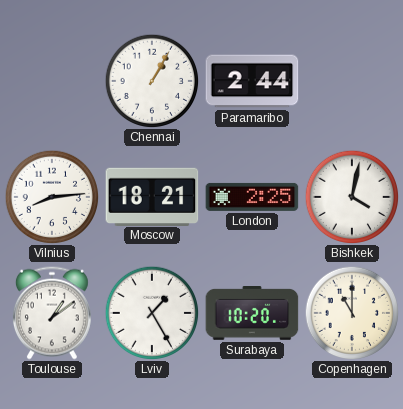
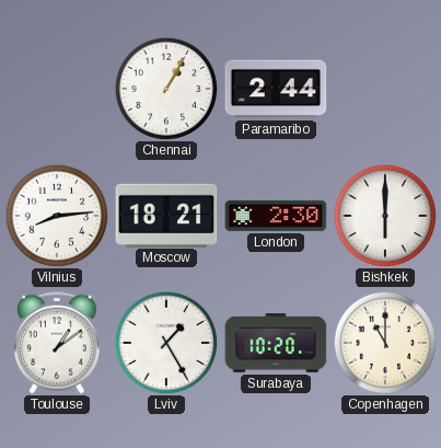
London: 2:25 -> 2:30
Bishkek: 4:02 -> 6:00
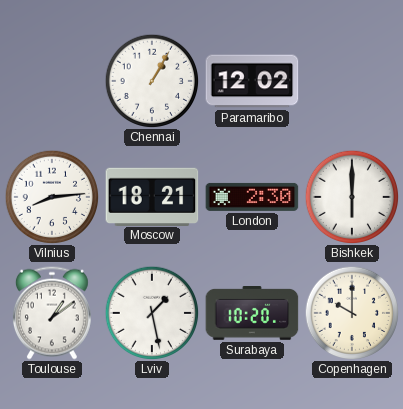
Paramaribo: 2:44 -> 12:02
Lviv: 1:25 -> 1:28
Copenhagen: 11:00 -> 10:00
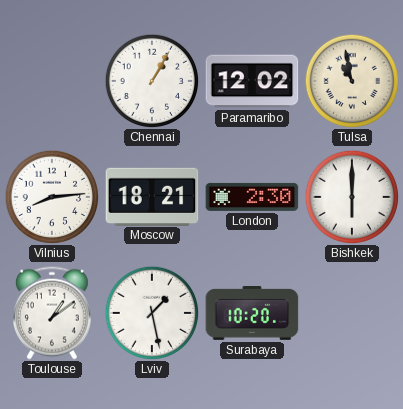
Tulsa: none -> 10:58
Copenhagen: 10:00 -> none
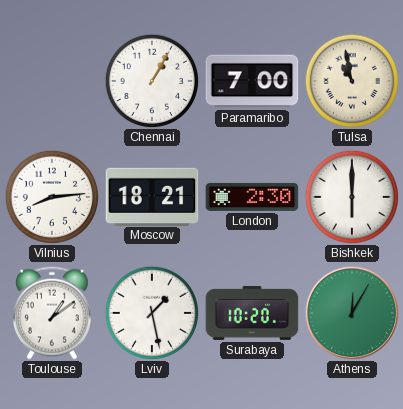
Paramaribo: 12:02 -> 7:00
Athens: none -> 12:05
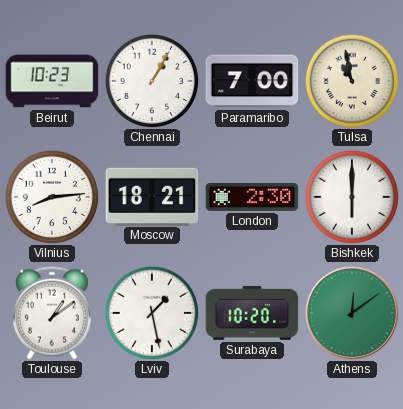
Beirut: none -> 10:23
Athens: 12:05 -> 12:09
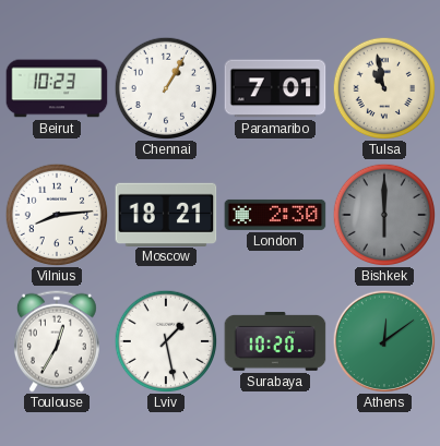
Paramaribo: 7:00 -> 7:01
Bishkek dial: white -> grey
Toulouse: 1:09 -> 12:35
